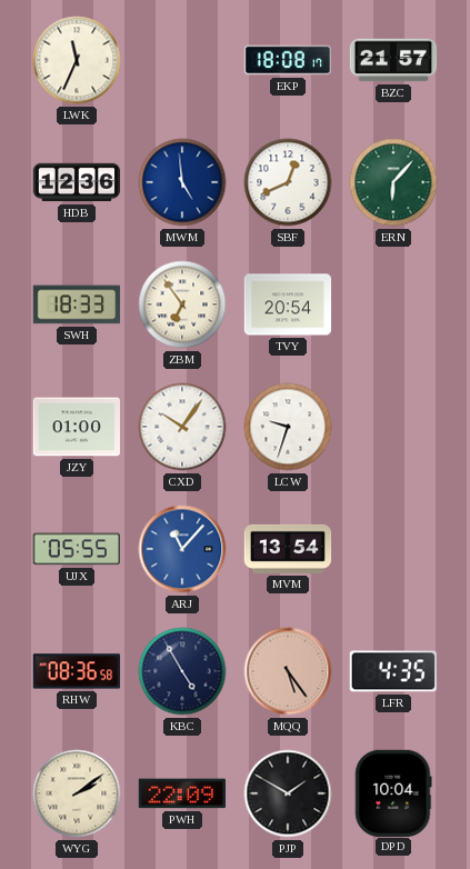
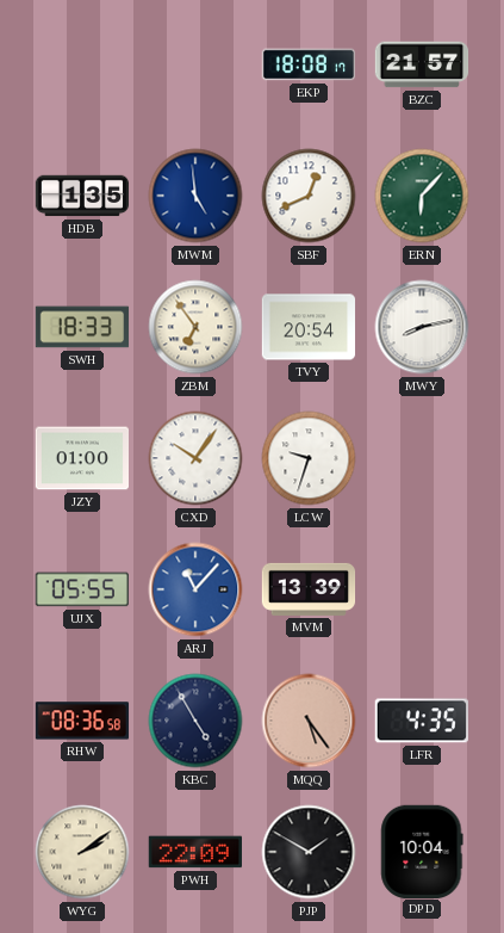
LWK: 11:34 -> none
HDB: 12:36 -> 1:35
MWY: none -> 8:13
MVM: 13:54 -> 13:39
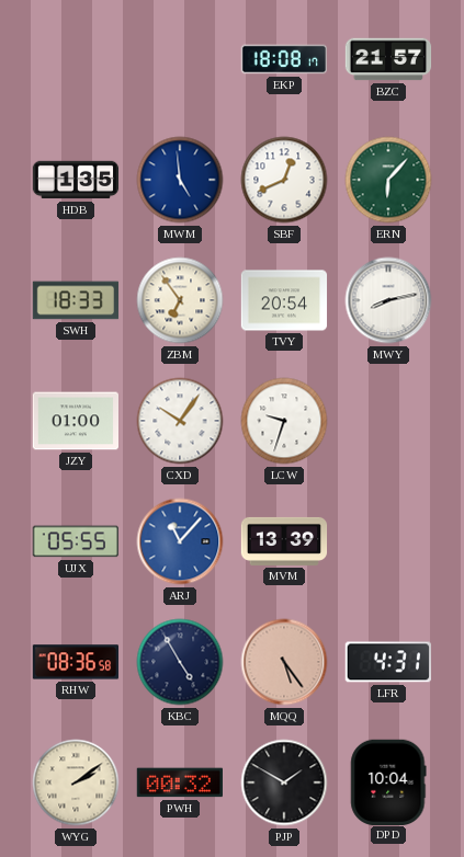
LFR: 4:35 -> 4:31
PWH: 22:09 -> 00:32
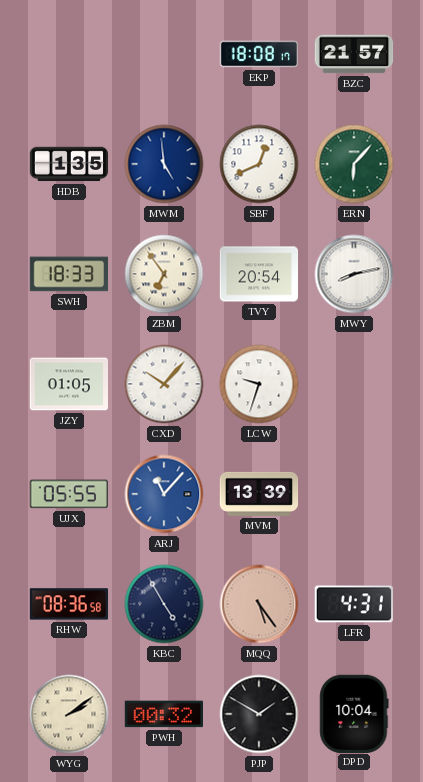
JZY: 01:00 -> 01:05
CXD: 10:06 -> 10:07
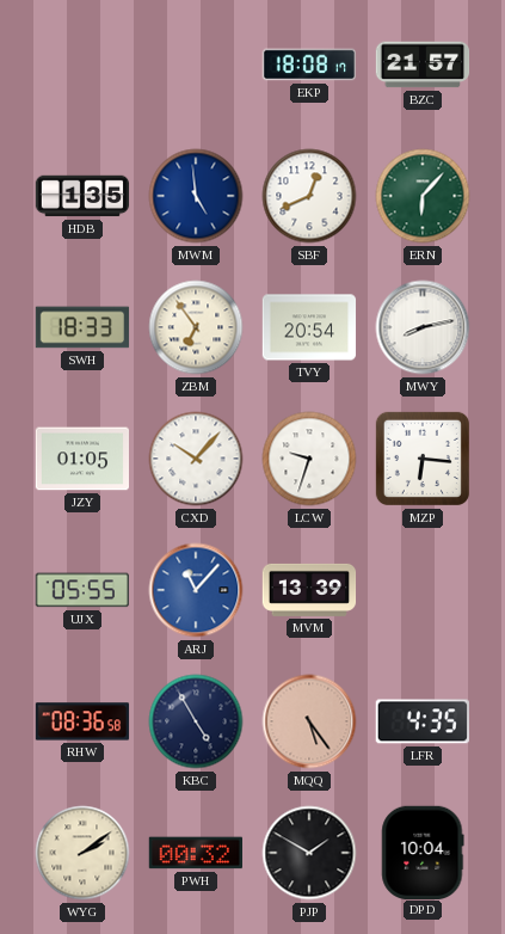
MZP: none -> 6:16
LFR: 4:31 -> 4:35
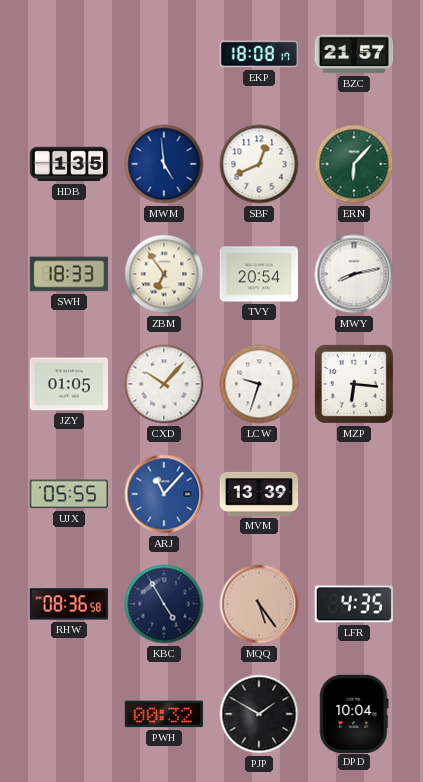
WYG: 2:09 -> none
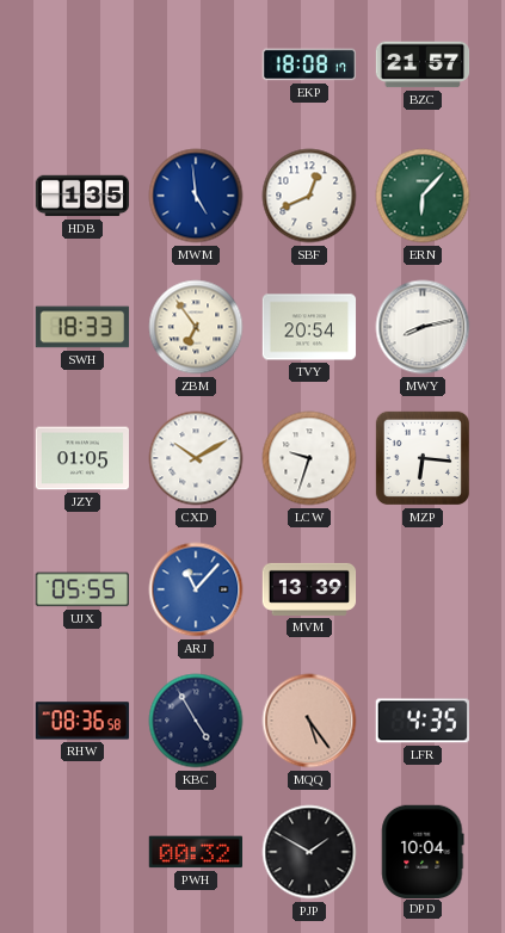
CXD: 10:07 -> 10:10
